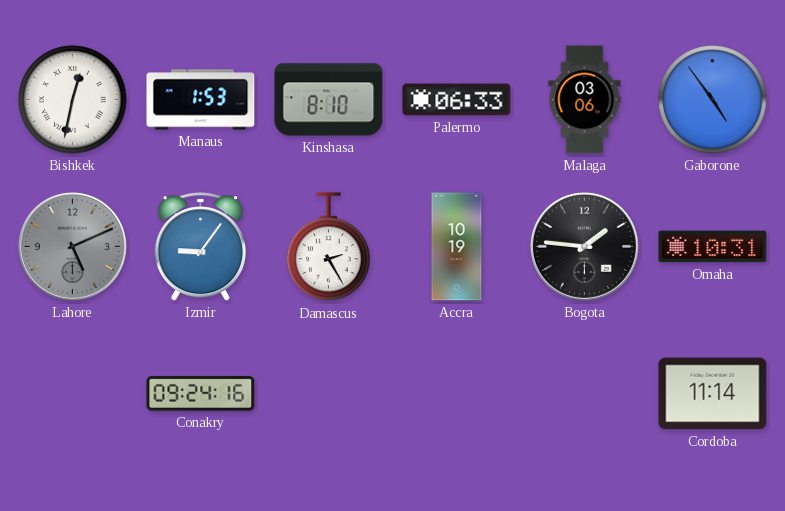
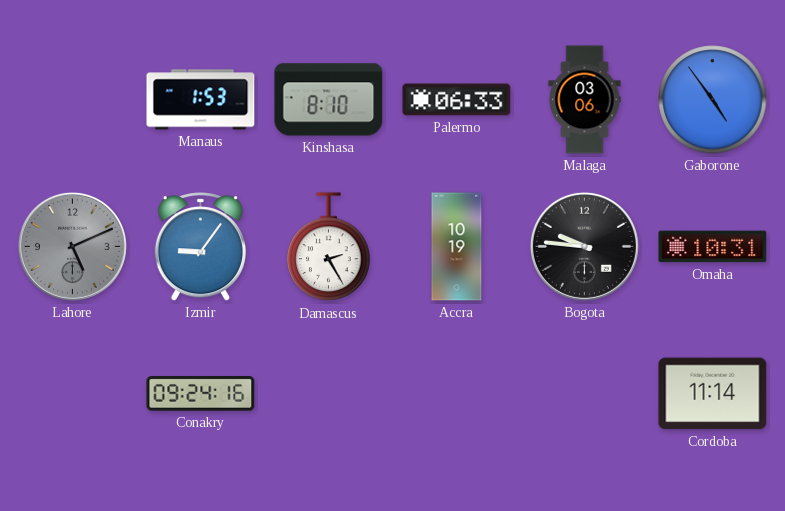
Bishkek: 12:32 -> none
Bogota: 1:46 -> 9:46
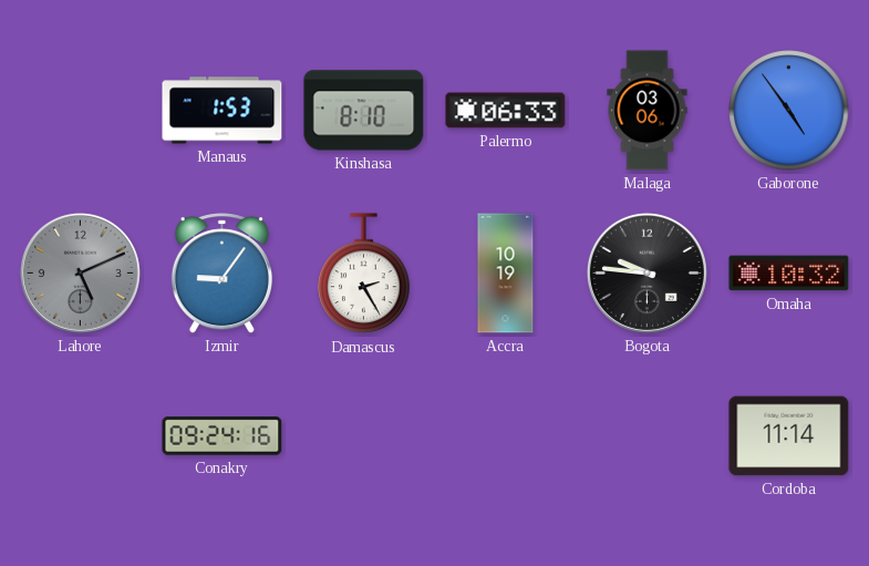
Omaha: 10:31 -> 10:32
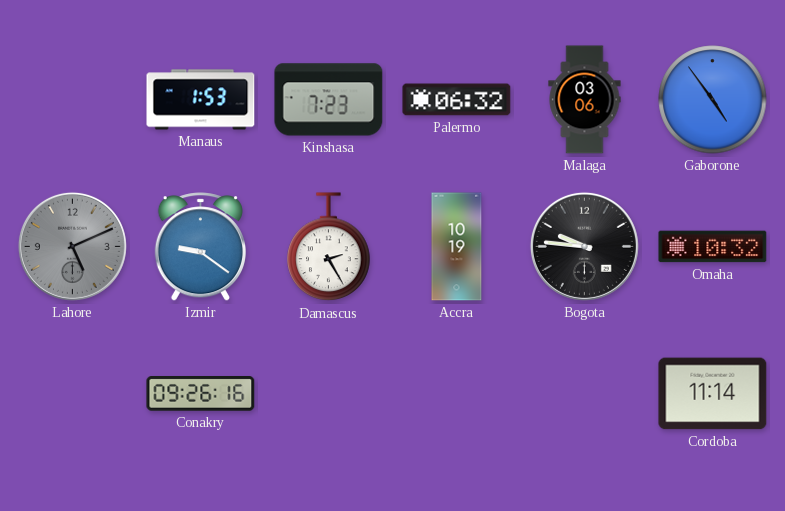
Kinshasa: 8:10 -> 7:23
Palermo: 06:33 -> 06:32
Izmir: 9:06 -> 9:21
Conakry: 09:24 -> 09:26
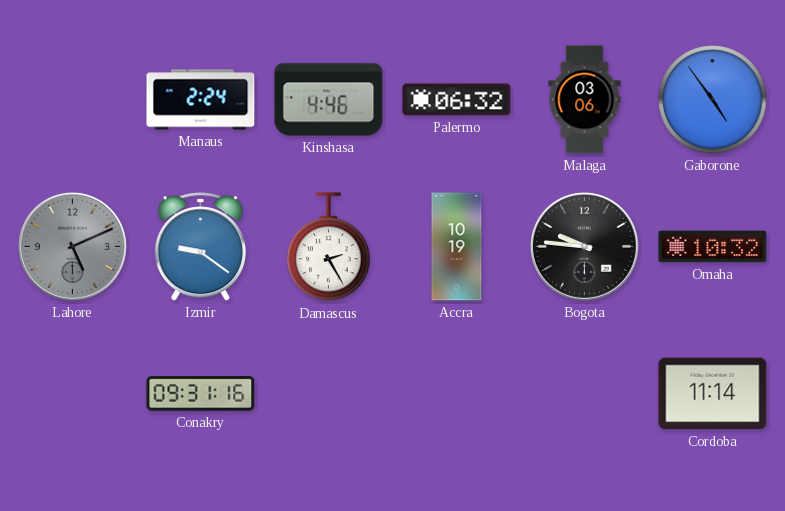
Manaus: 1:53 -> 2:24
Kinshasa: 7:23 -> 4:46
Conakry: 09:26 -> 09:31
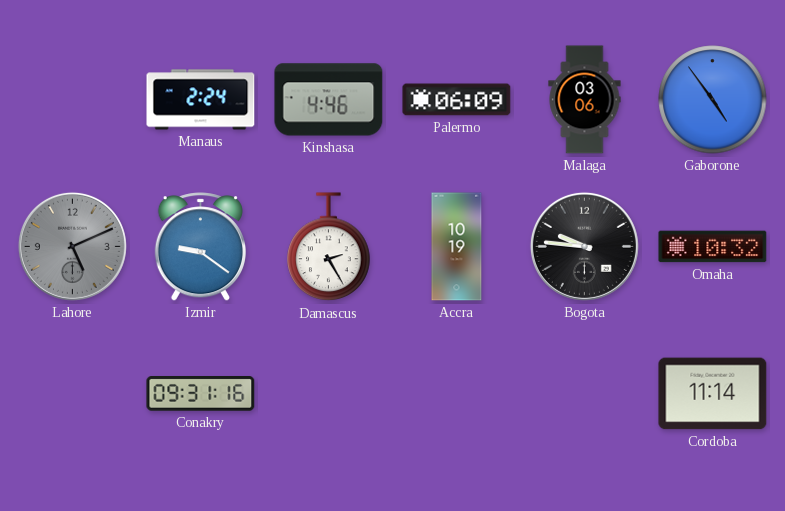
Palermo: 06:32 -> 06:09
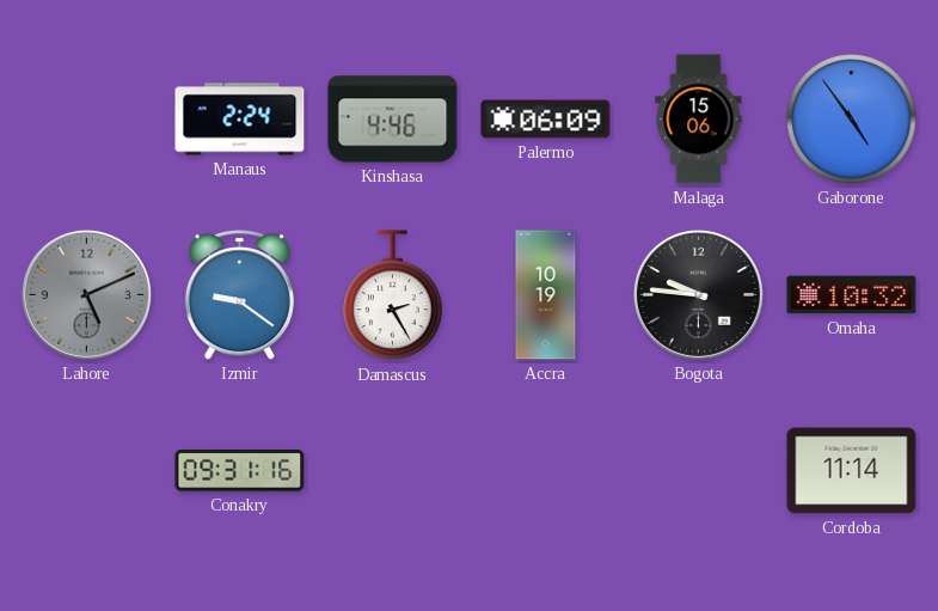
Malaga: 03:06 -> 15:06
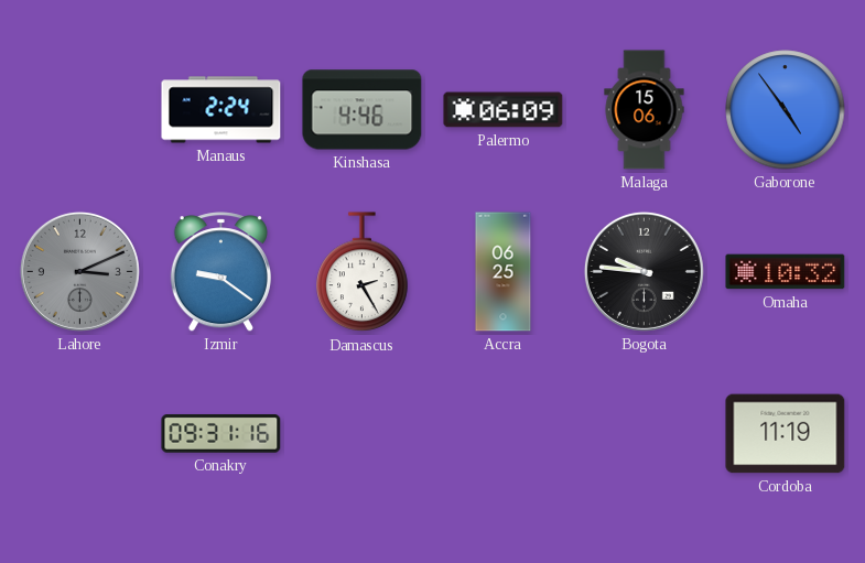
Lahore: 5:11 -> 3:11
Accra: 10:19 -> 06:25
Cordoba: 11:14 -> 11:19
